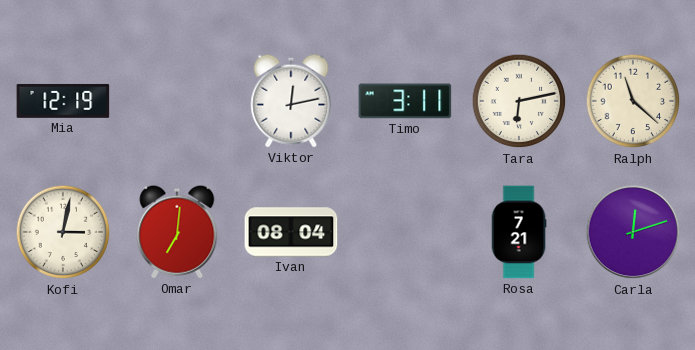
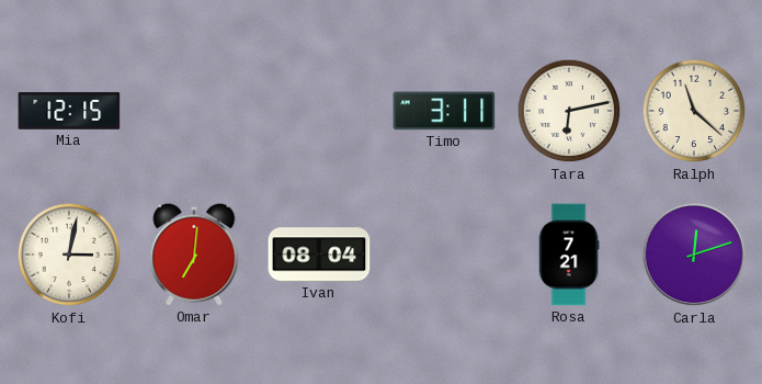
Mia: 12:19 -> 12:15
Viktor: 12:13 -> none
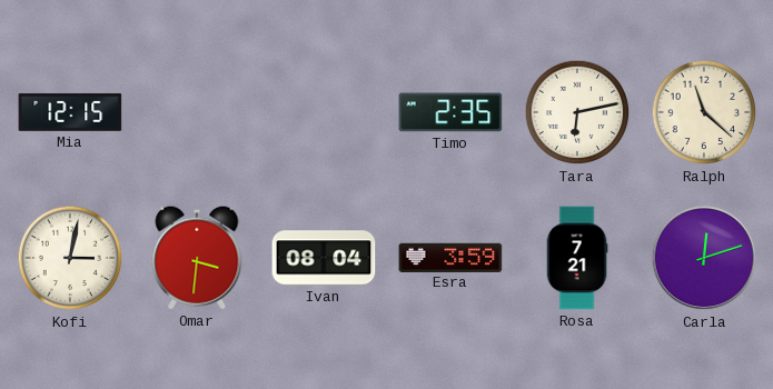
Timo: 3:11 -> 2:35
Omar: 7:01 -> 3:31
Esra: none -> 3:59
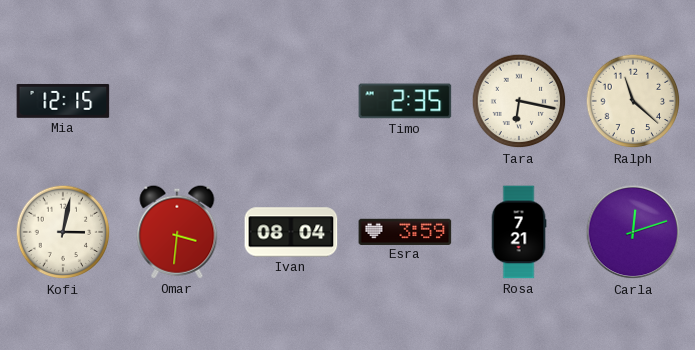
Tara: 6:13 -> 6:17
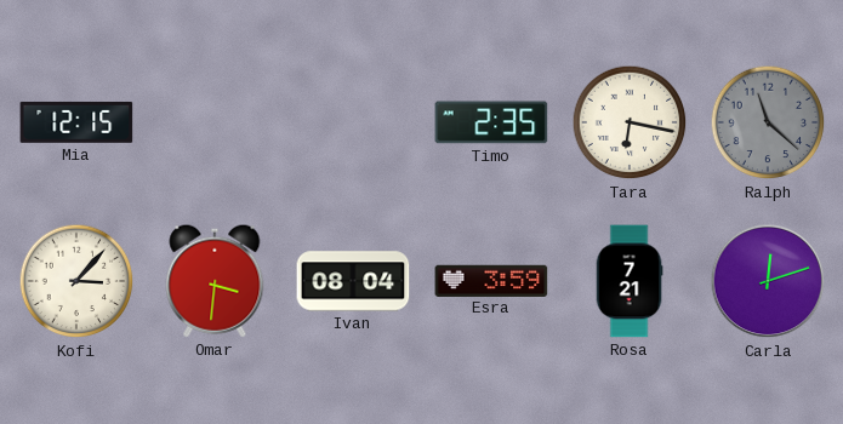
Ralph dial: cream -> grey
Kofi: 3:02 -> 3:07
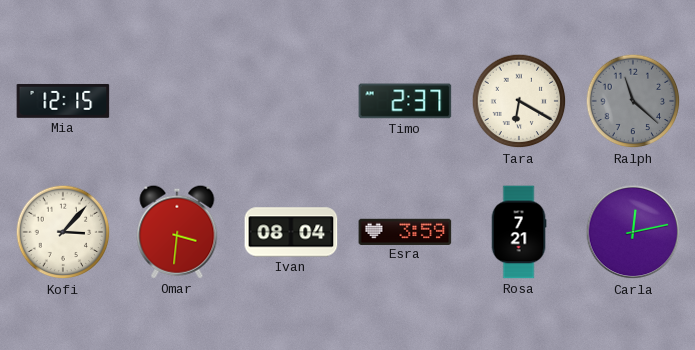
Timo: 2:35 -> 2:37
Tara: 6:17 -> 6:20
Carla: 12:12 -> 12:13
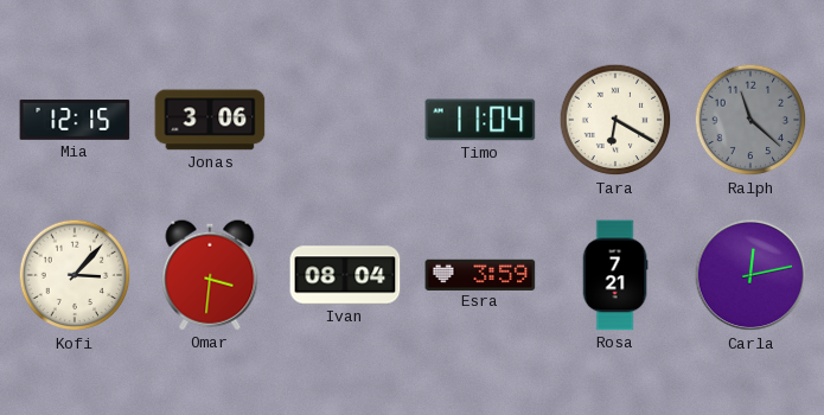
Jonas: none -> 3:06
Timo: 2:37 -> 11:04
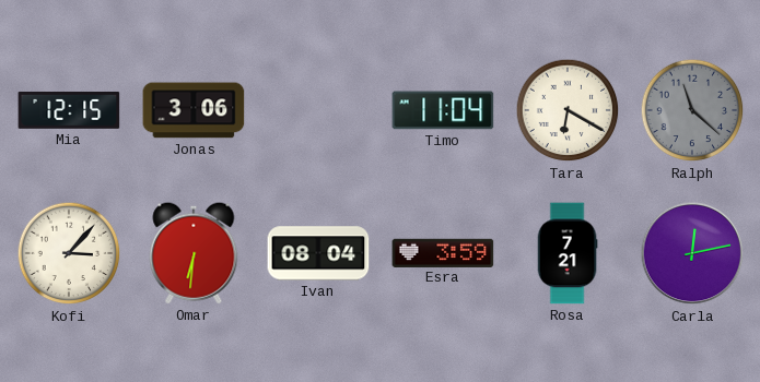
Omar: 3:31 -> 6:31
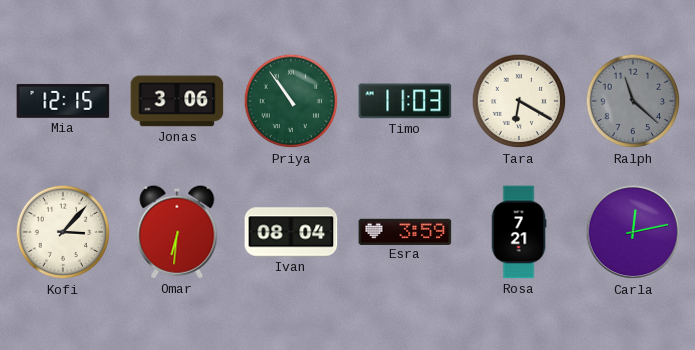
Priya: none -> 10:54
Timo: 11:04 -> 11:03
